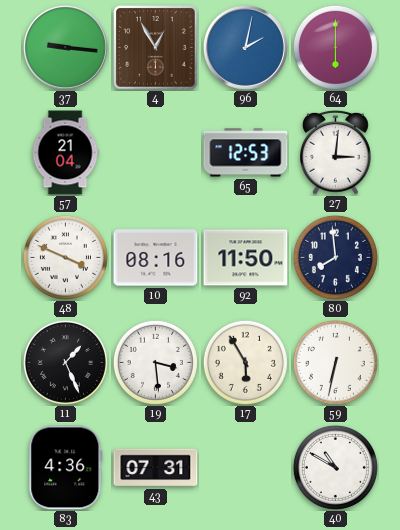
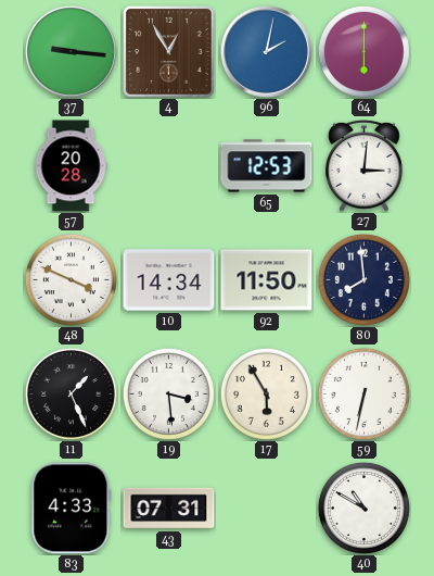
57: 21:04 -> 20:28
10: 08:16 -> 14:34
83: 4:36 -> 4:33
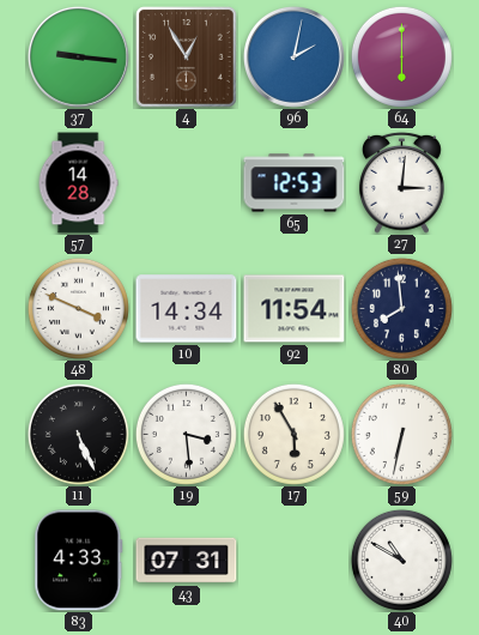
57: 20:28 -> 14:28
92: 11:50 -> 11:54
11: 1:26 -> 5:26
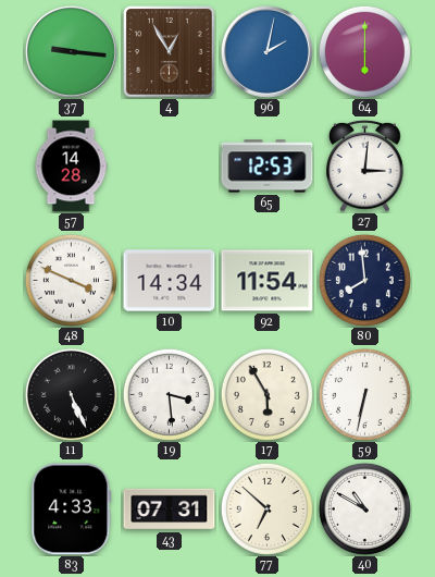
77: none -> 6:52
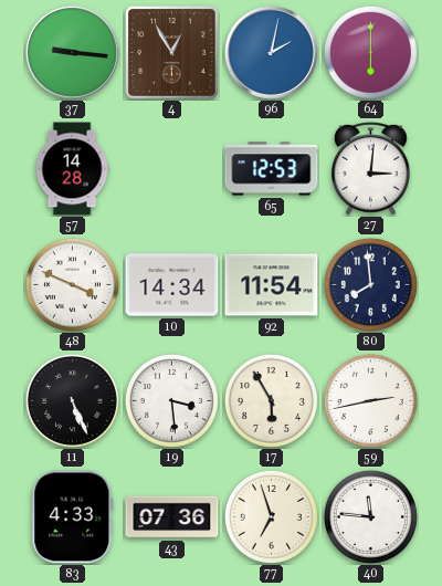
59: 6:32 -> 2:43
43: 07:31 -> 07:36
77: 6:52 -> 6:57
40: 10:50 -> 11:46
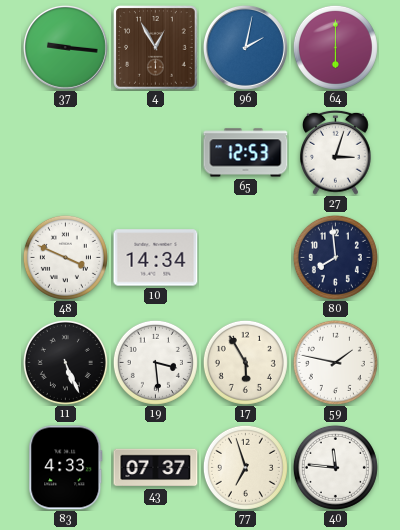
57: 14:28 -> none
27: 3:01 -> 3:03
92: 11:54 -> none
59: 2:43 -> 1:47
43: 07:36 -> 07:37
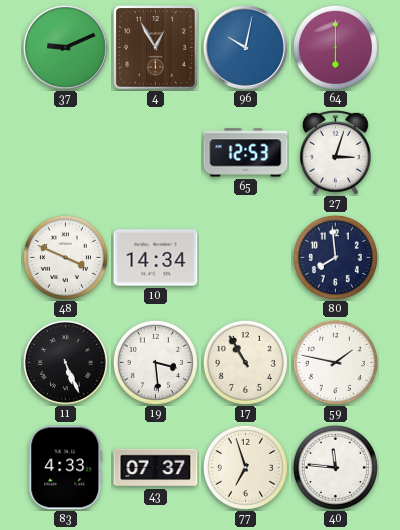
37: 9:16 -> 9:11
96: 2:02 -> 10:02
17: 5:55 -> 10:55
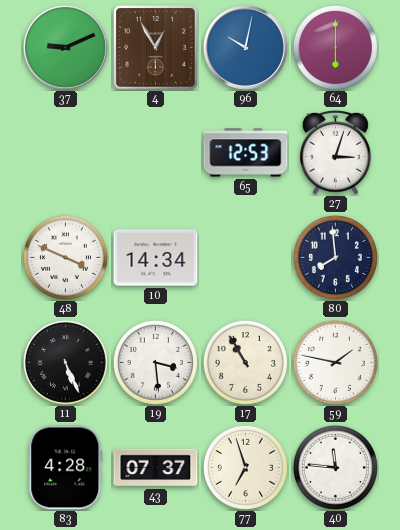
83: 4:33 -> 4:28
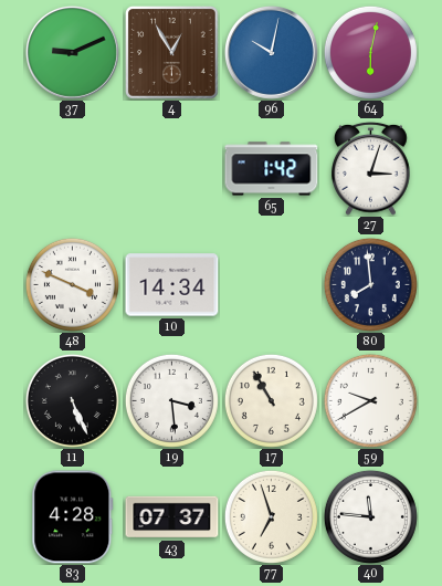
64: 6:00 -> 6:02
65: 12:53 -> 1:42
59: 1:47 -> 9:40
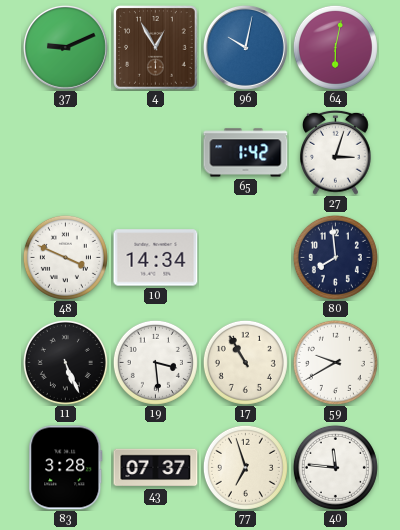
83: 4:28 -> 3:28
